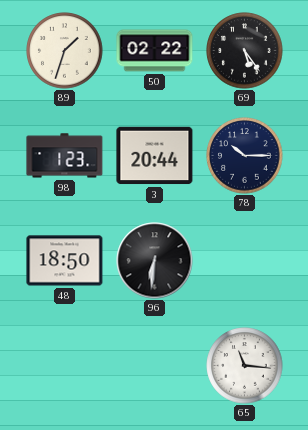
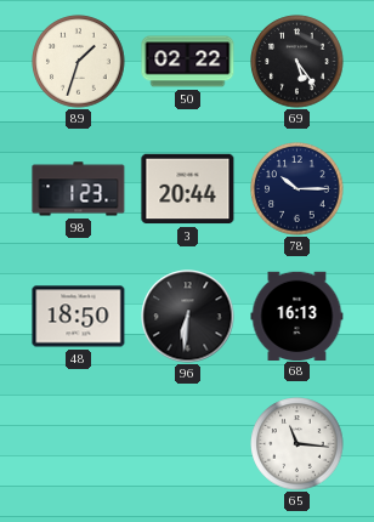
68: none -> 16:13
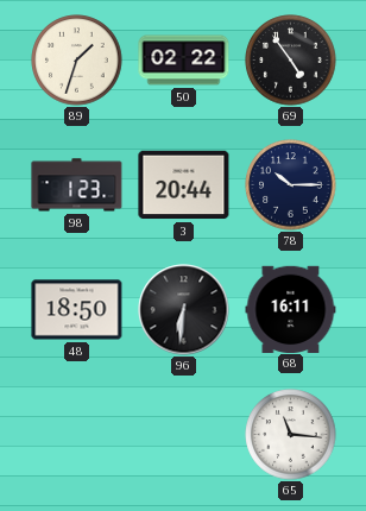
69: 5:24 -> 4:54
68: 16:13 -> 16:11
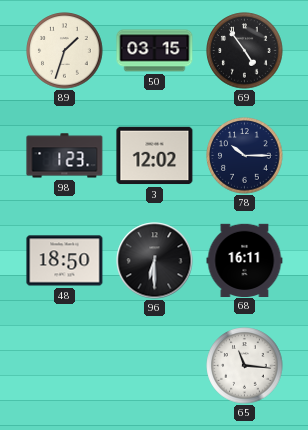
50: 02:22 -> 03:15
3: 20:44 -> 12:02
96: 6:31 -> 6:30
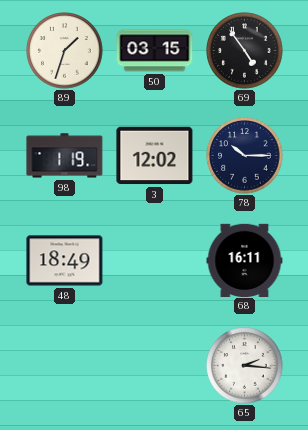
98: 1:23 -> 1:19
48: 18:50 -> 18:49
96: 6:30 -> none
65: 11:16 -> 2:16
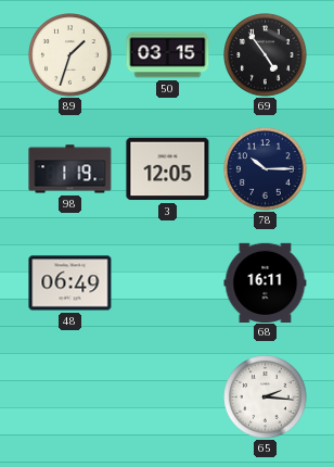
3: 12:02 -> 12:05
48: 18:49 -> 06:49
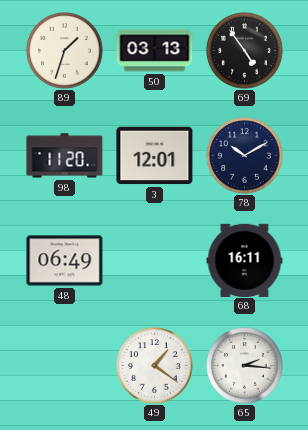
50: 03:15 -> 03:13
98: 1:19 -> 11:20
3: 12:05 -> 12:01
78: 10:15 -> 10:10
49: none -> 1:21
